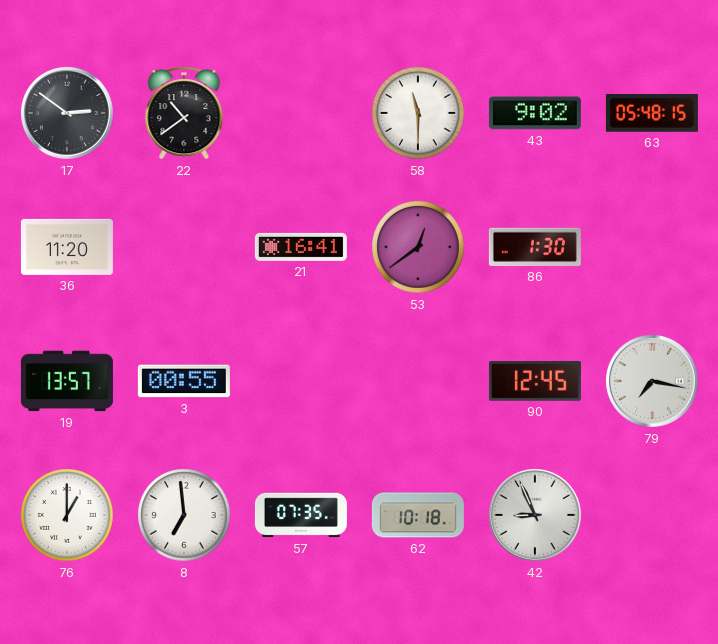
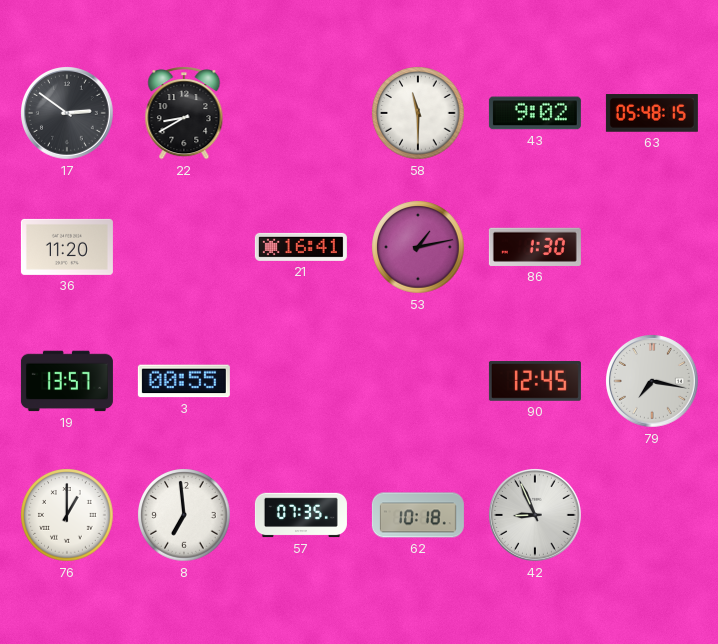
22: 10:39 -> 8:40
53: 12:39 -> 1:13
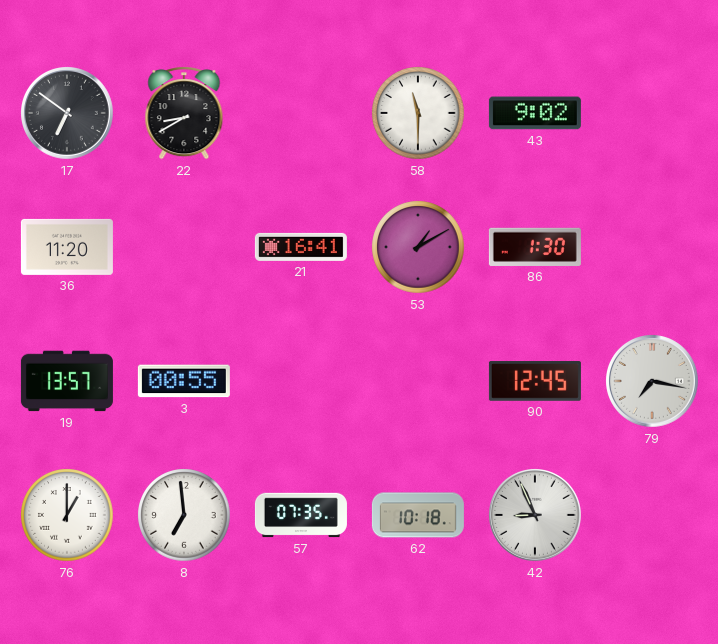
17: 2:51 -> 6:51
63: 05:48 -> none
53: 1:13 -> 1:10
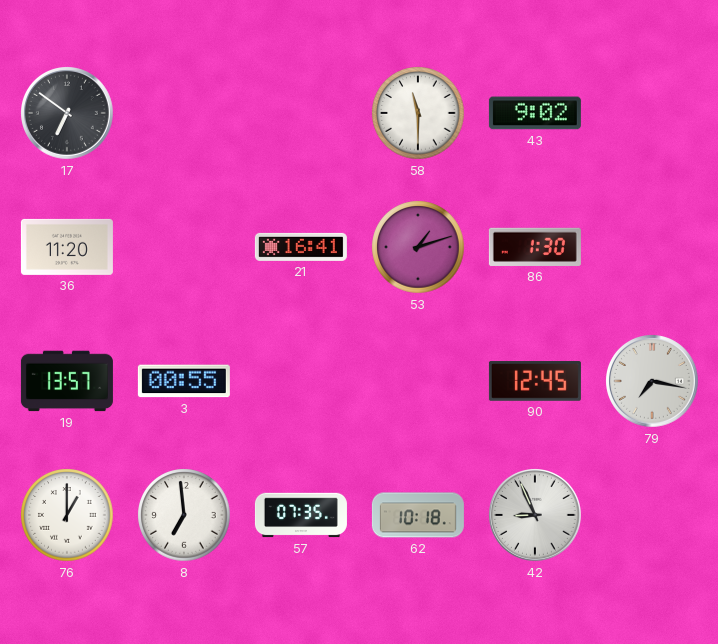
22: 8:40 -> none
53: 1:10 -> 1:12
